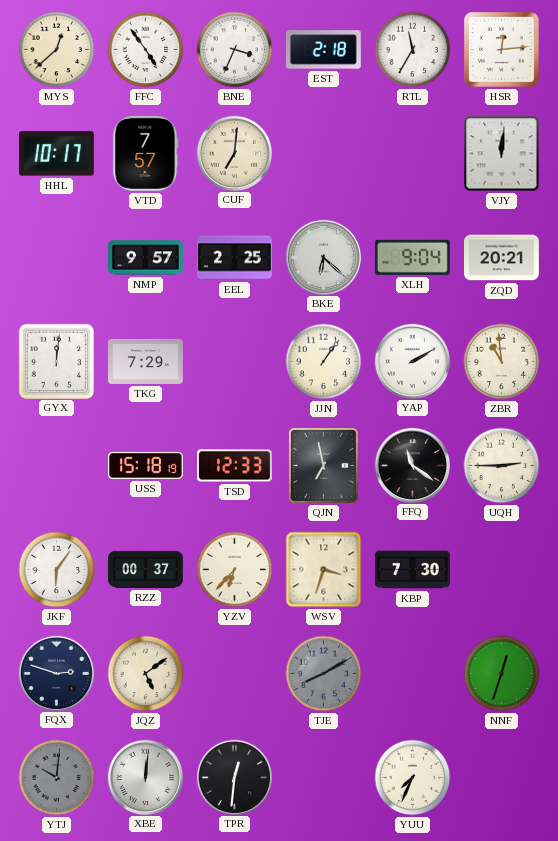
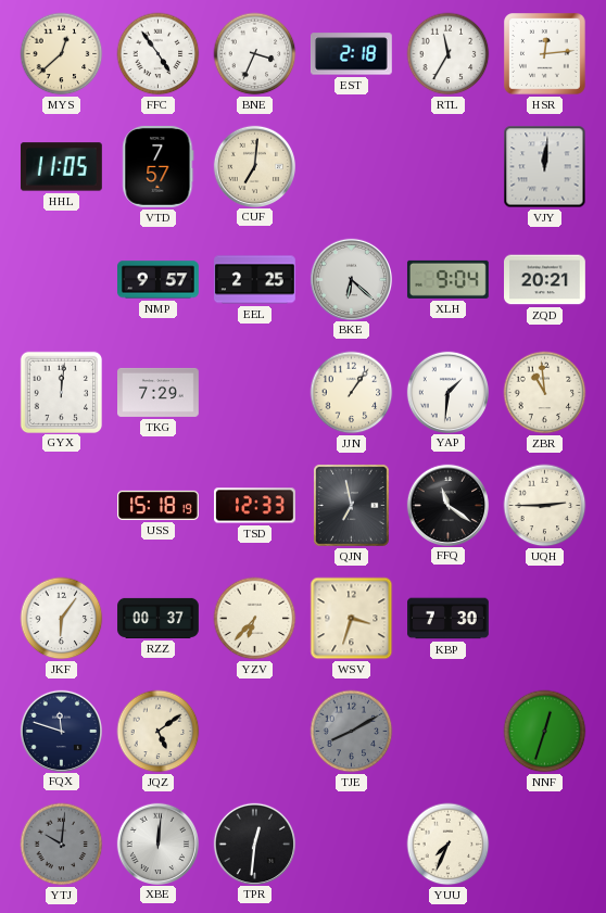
HHL: 10:17 -> 11:05
YAP: 2:10 -> 1:31
FQX: 2:48 -> 11:48
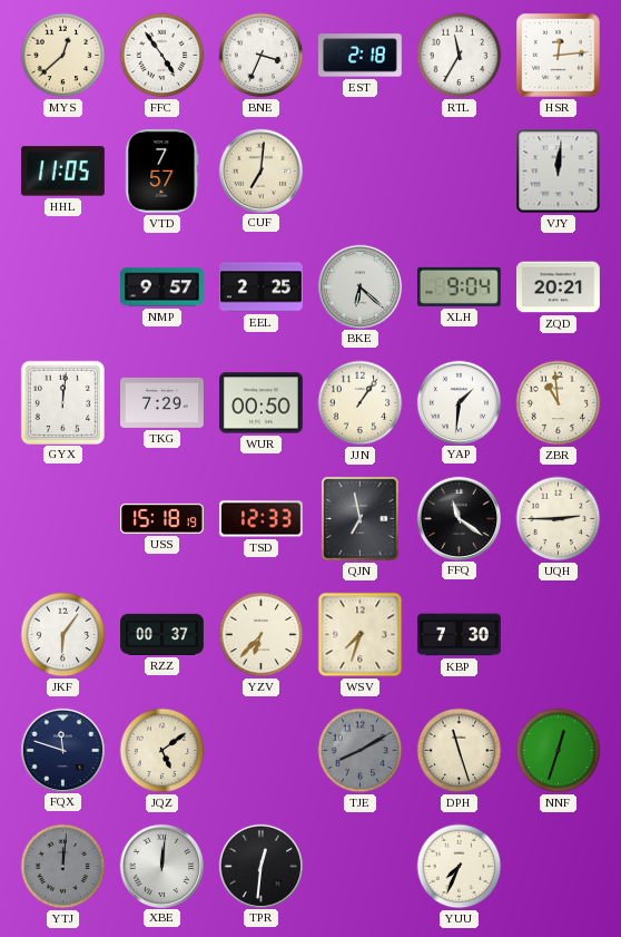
WUR: none -> 00:50
WSV: 3:33 -> 7:33
DPH: none -> 11:27
YTJ: 10:01 -> 12:01
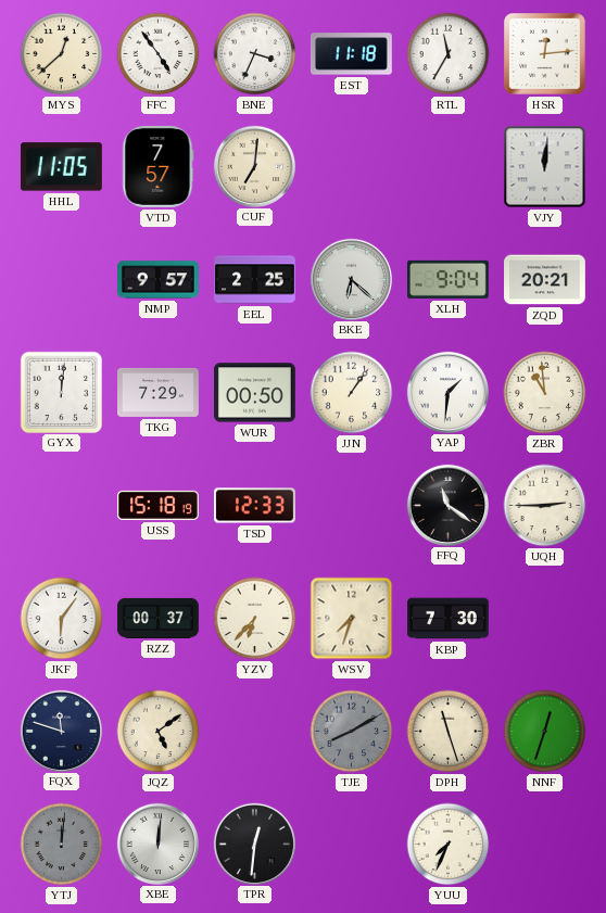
EST: 2:18 -> 11:18
QJN: 6:58 -> none
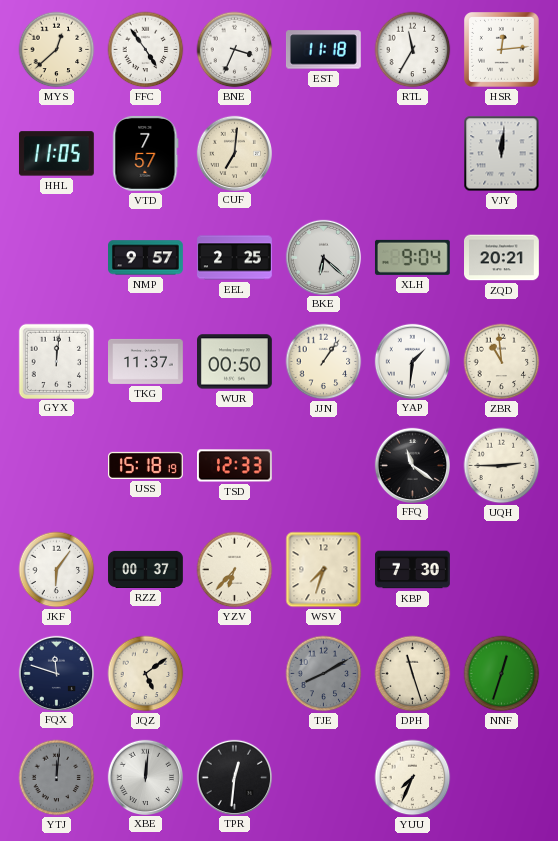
TKG: 7:29 -> 11:37
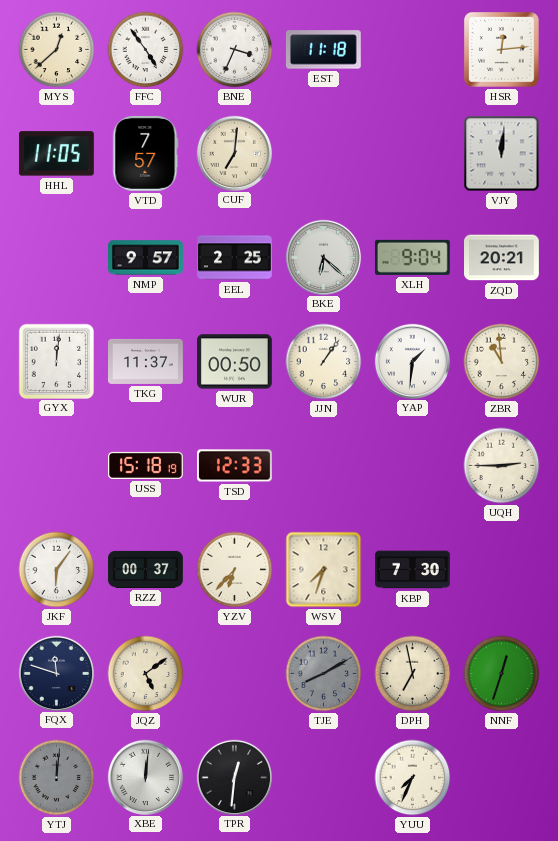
RTL: 11:35 -> none
FFQ: 11:21 -> none
DPH: 11:27 -> 6:58
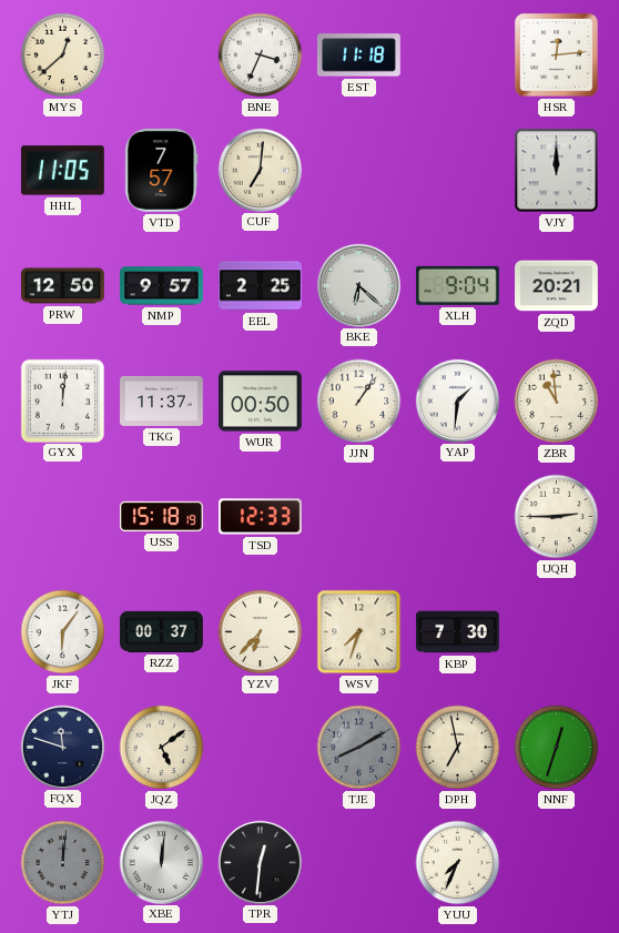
FFC: 4:54 -> none
VJY: 12:01 -> 12:00
PRW: none -> 12:50
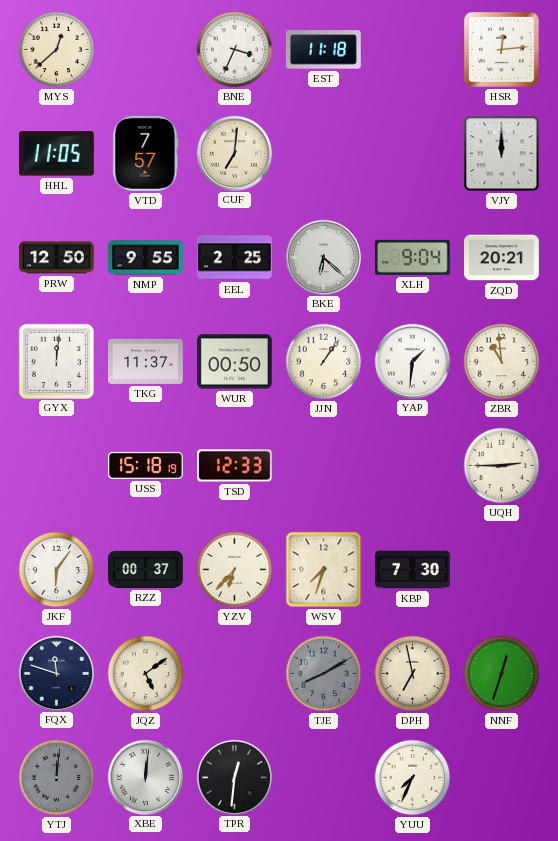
NMP: 9:57 -> 9:55
